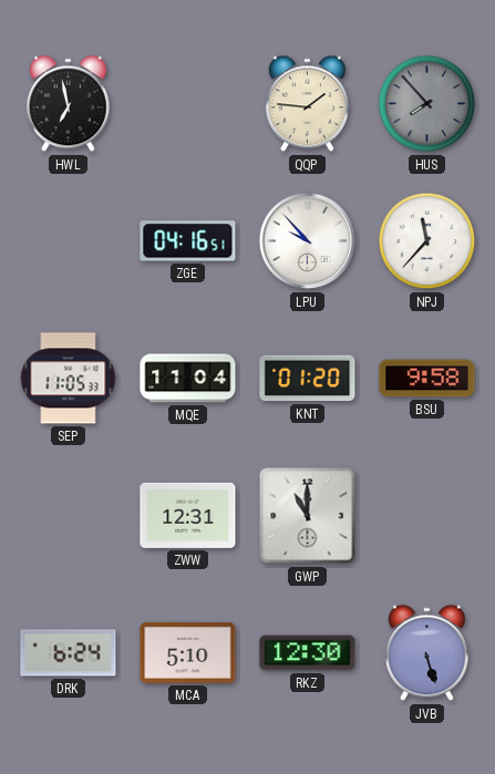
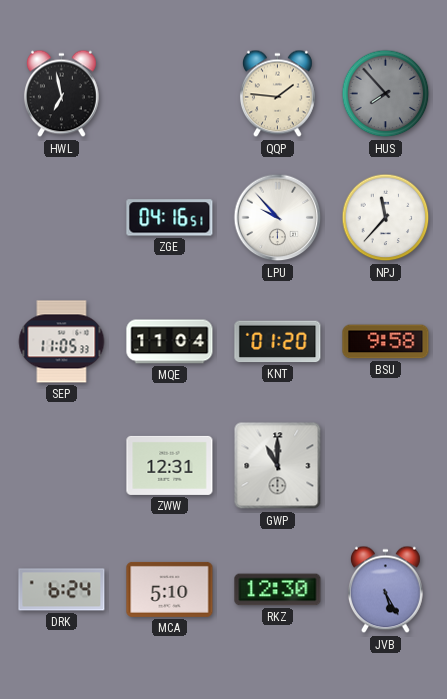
JVB: 5:27 -> 5:25
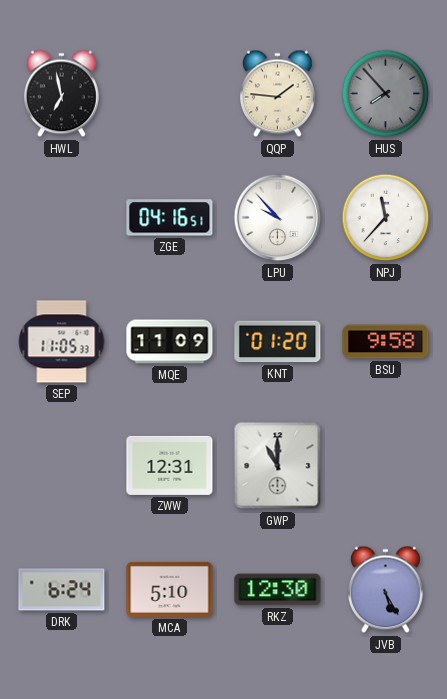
MQE: 11:04 -> 11:09
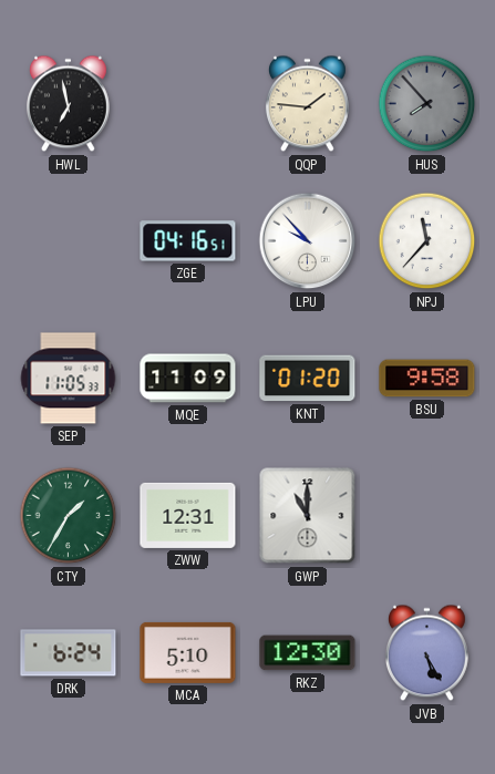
CTY: none -> 1:35
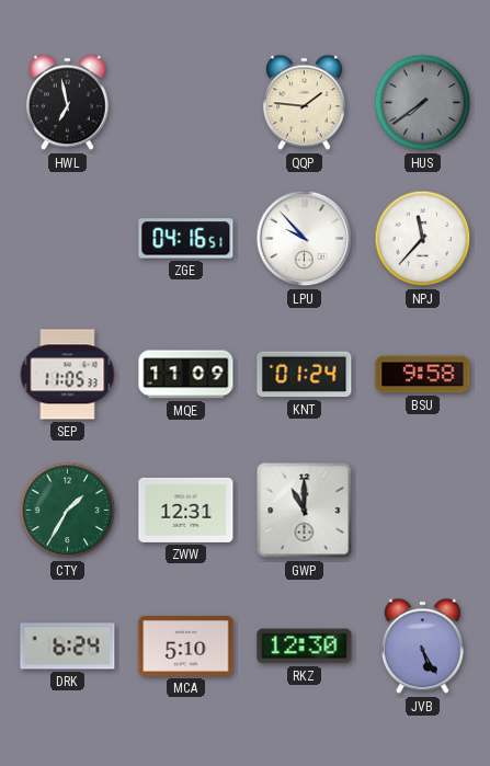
HUS: 7:53 -> 7:39
KNT: 01:20 -> 01:24
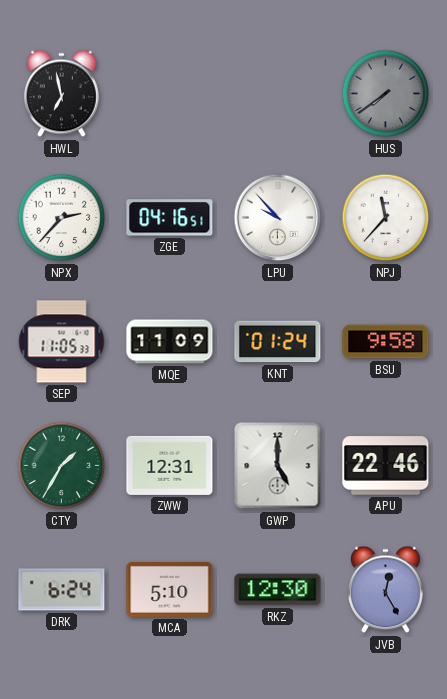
QQP: 1:46 -> none
NPX: none -> 2:37
GWP: 11:00 -> 5:00
APU: none -> 22:46
JVB: 5:25 -> 12:25
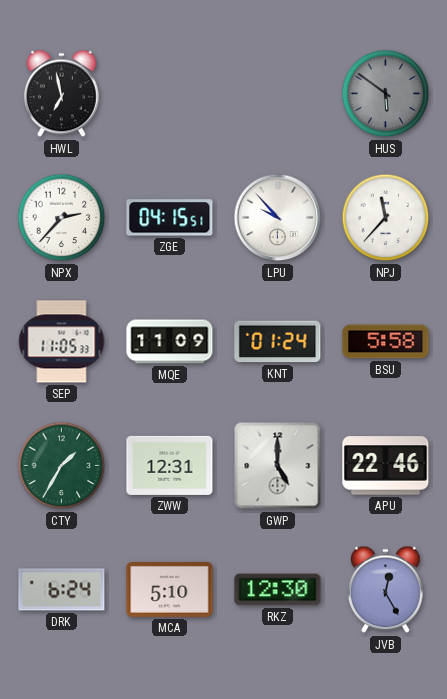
HUS: 7:39 -> 5:51
ZGE: 04:16 -> 04:15
BSU: 9:58 -> 5:58
